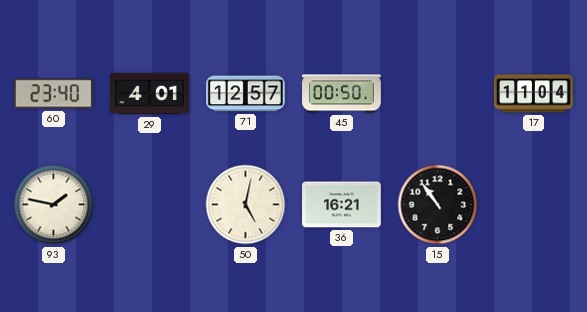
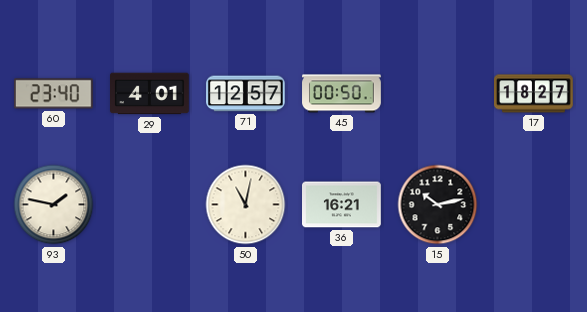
17: 11:04 -> 18:27
50: 5:02 -> 11:02
15: 10:54 -> 10:13
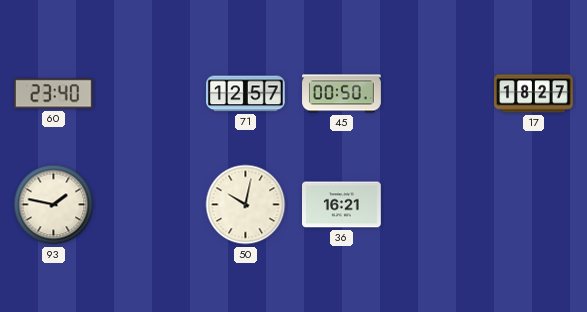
29: 4:01 -> none
50: 11:02 -> 10:02
15: 10:13 -> none
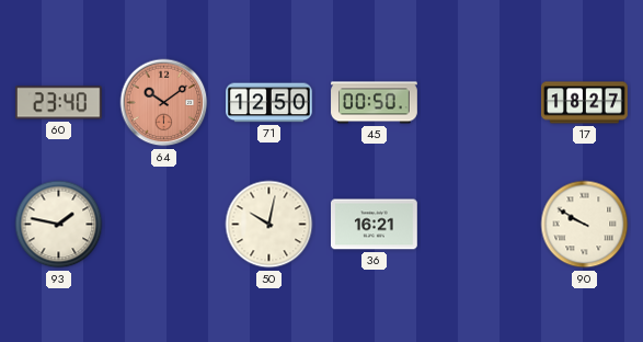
64: none -> 10:09
71: 12:57 -> 12:50
90: none -> 9:50
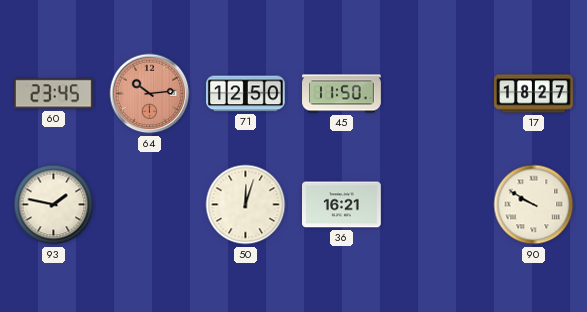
60: 23:40 -> 23:45
64: 10:09 -> 10:14
45: 00:50 -> 11:50
50: 10:02 -> 12:03
